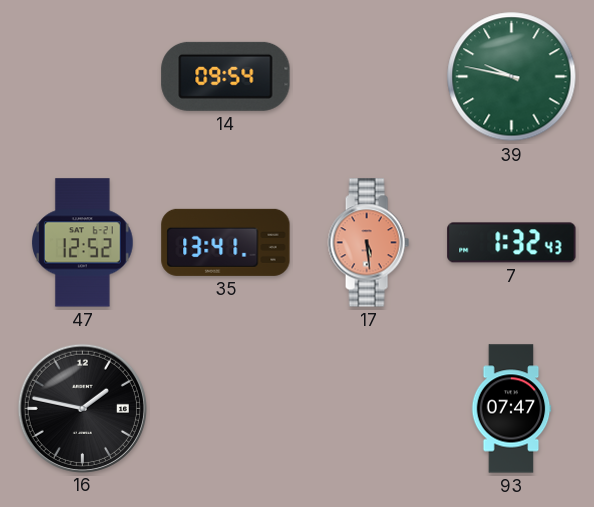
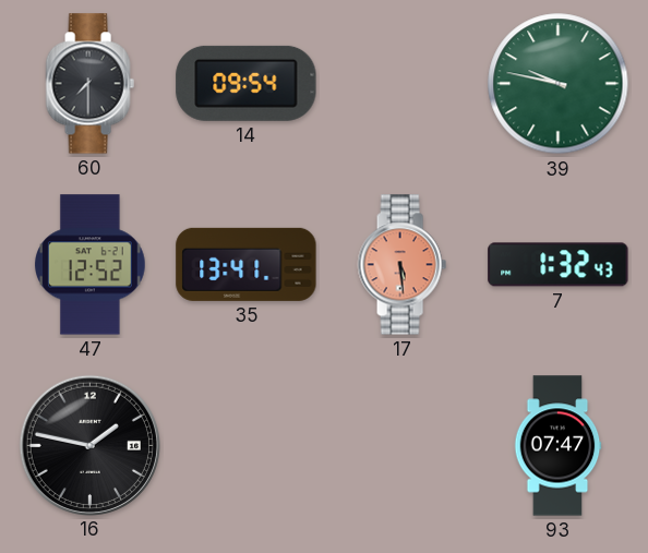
60: none -> 7:30
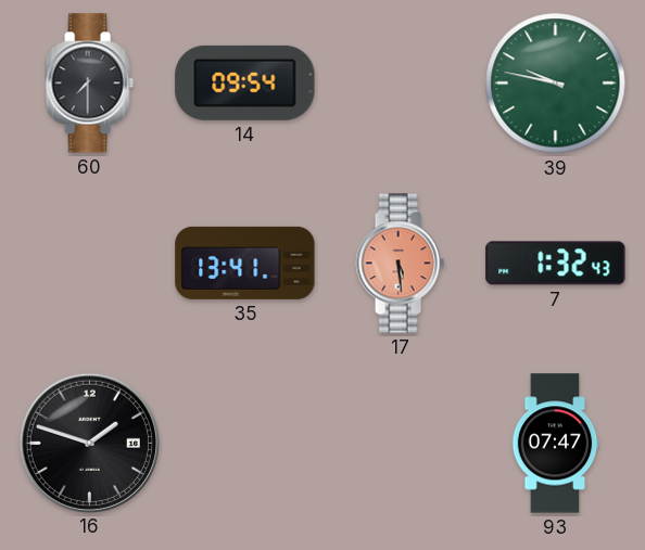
47: 12:52 -> none
16: 1:47 -> 1:48
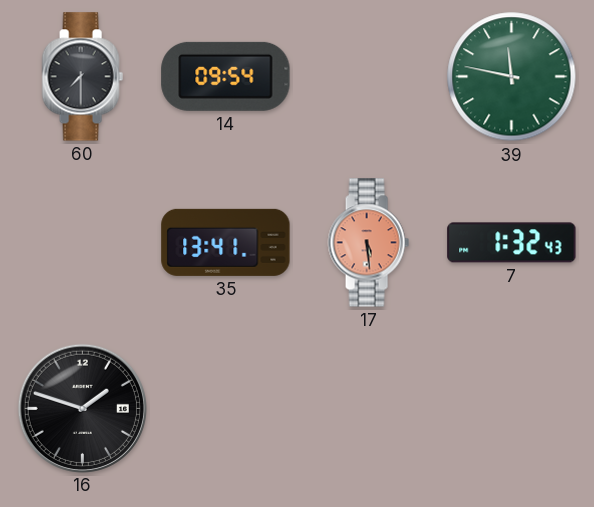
39: 9:47 -> 11:47
93: 07:47 -> none
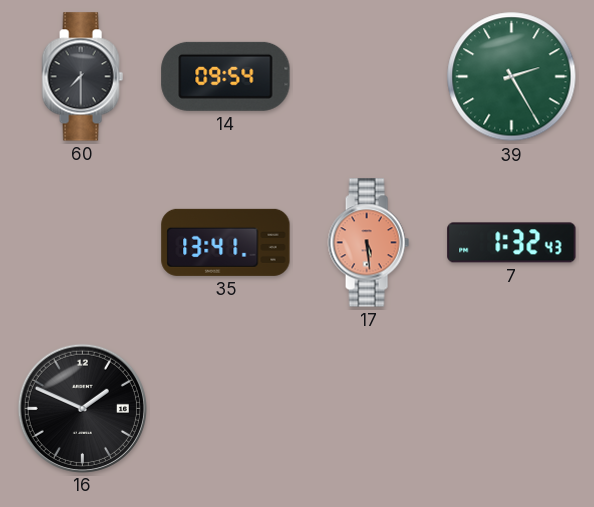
39: 11:47 -> 2:25
16: 1:48 -> 1:49
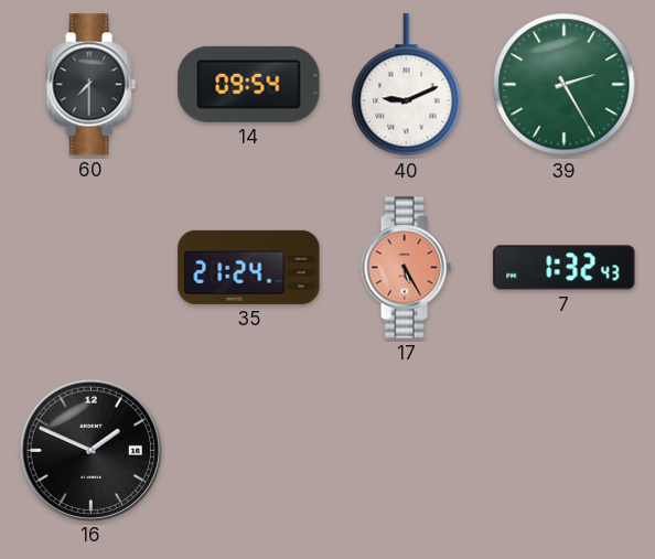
40: none -> 9:11
35: 13:41 -> 21:24
17: 5:29 -> 5:25
